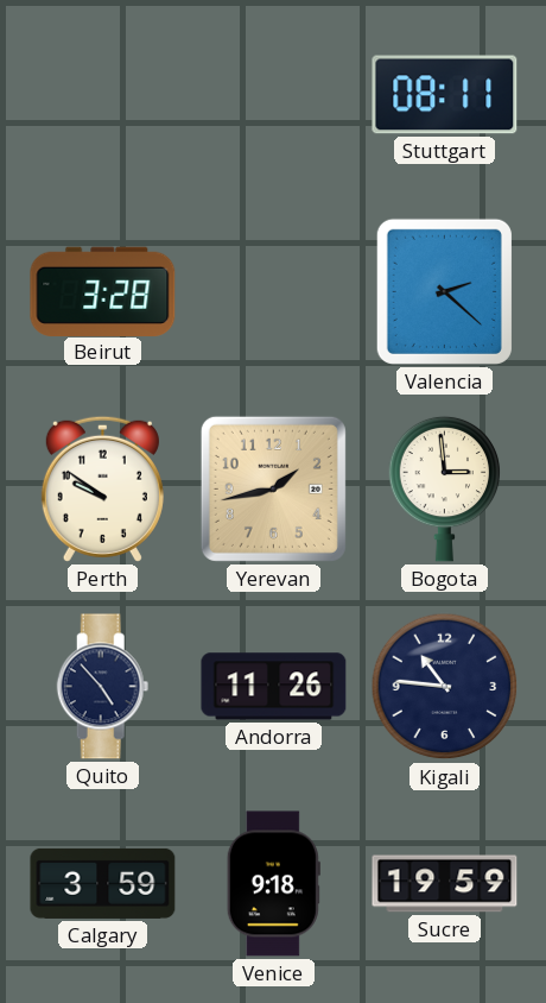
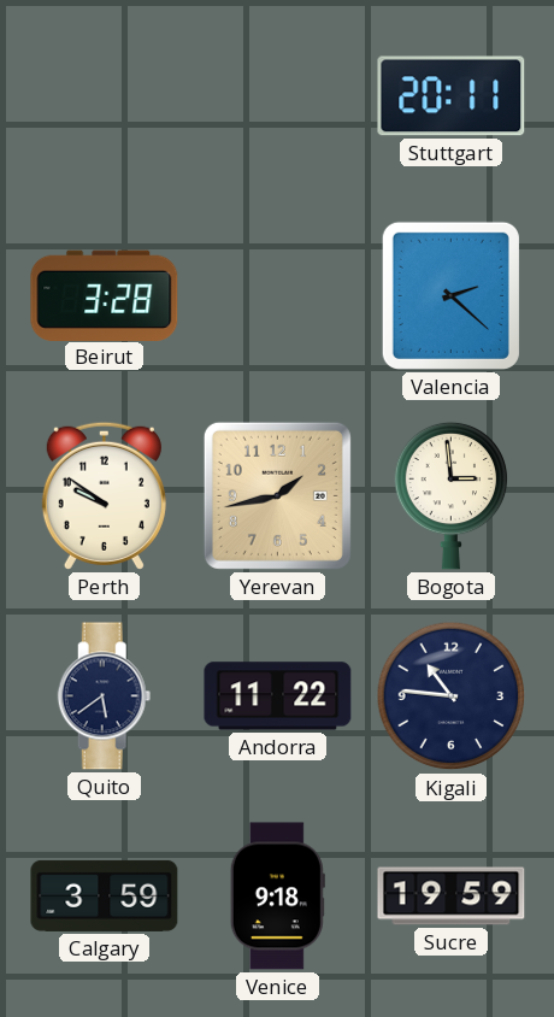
Stuttgart: 08:11 -> 20:11
Quito: 4:53 -> 5:39
Andorra: 11:26 -> 11:22
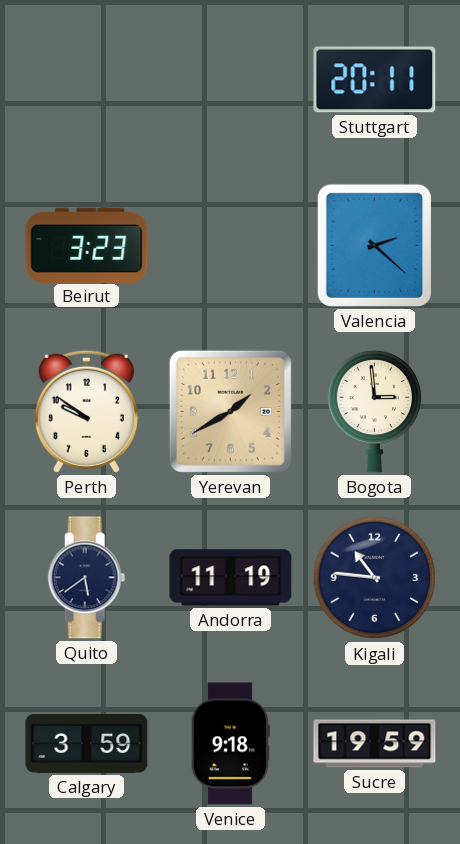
Beirut: 3:28 -> 3:23
Yerevan: 1:43 -> 1:40
Andorra: 11:22 -> 11:19
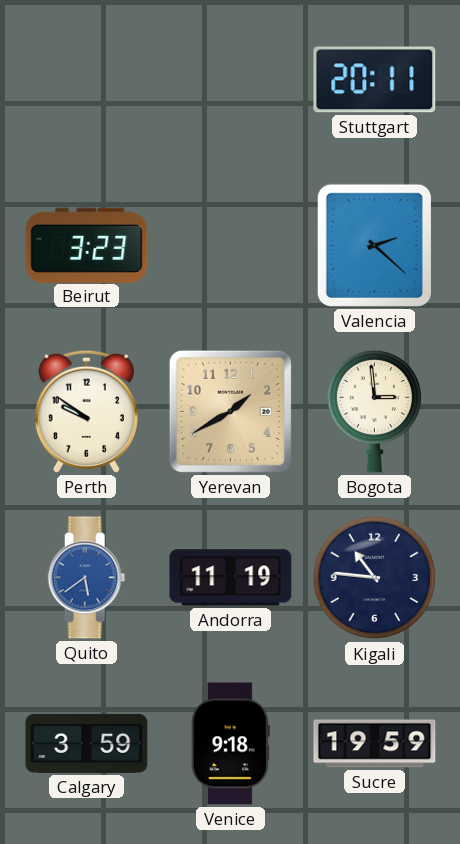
Quito dial: navy -> blue
